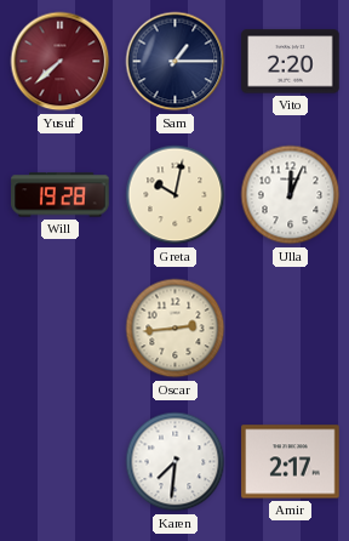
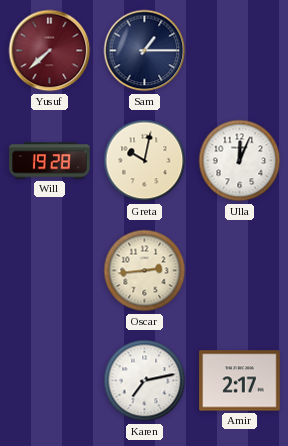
Vito: 2:20 -> none
Karen: 7:31 -> 7:13
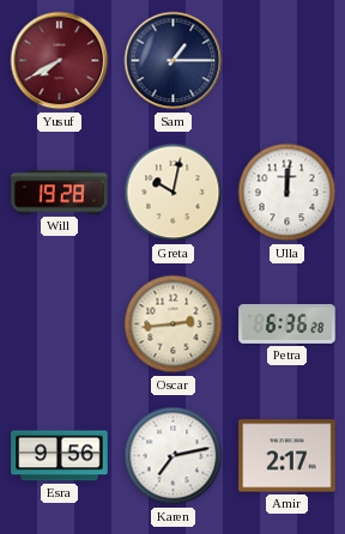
Yusuf: 7:38 -> 7:40
Ulla: 12:04 -> 12:01
Petra: none -> 6:36
Esra: none -> 9:56
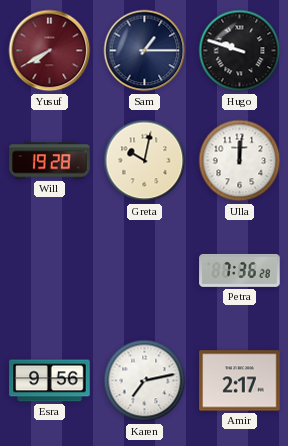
Hugo: none -> 9:48
Oscar: 2:44 -> none
Petra: 6:36 -> 7:36
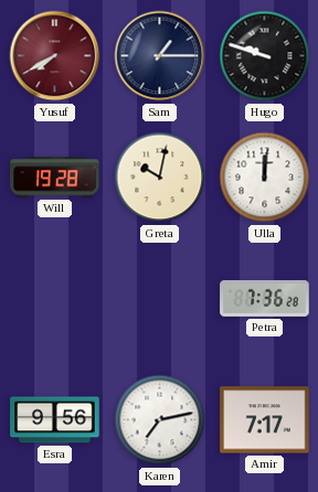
Amir: 2:17 -> 7:17
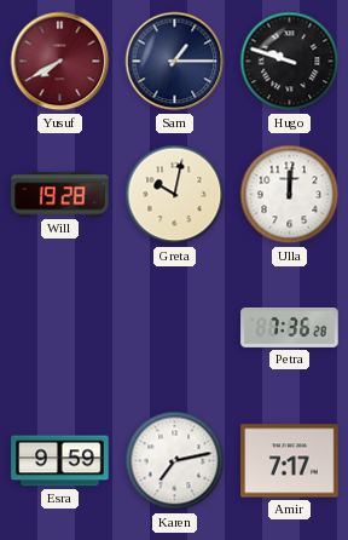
Esra: 9:56 -> 9:59
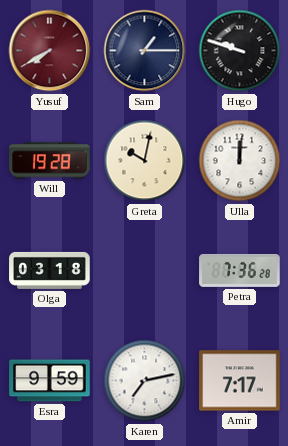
Olga: none -> 03:18
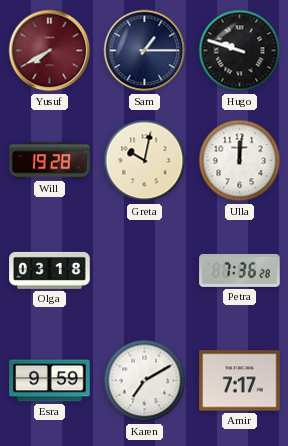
Karen: 7:13 -> 7:10
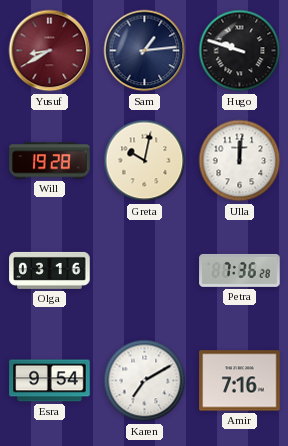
Yusuf: 7:40 -> 8:40
Sam: 1:15 -> 1:14
Olga: 03:18 -> 03:16
Esra: 9:59 -> 9:54
Amir: 7:17 -> 7:16
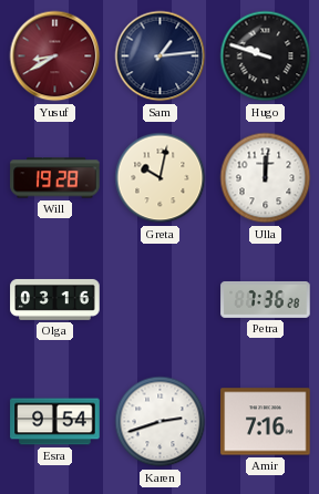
Karen: 7:10 -> 2:42
